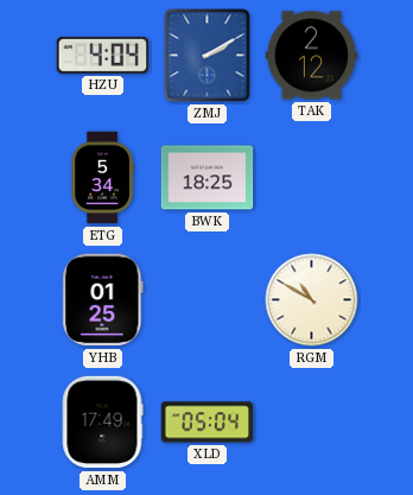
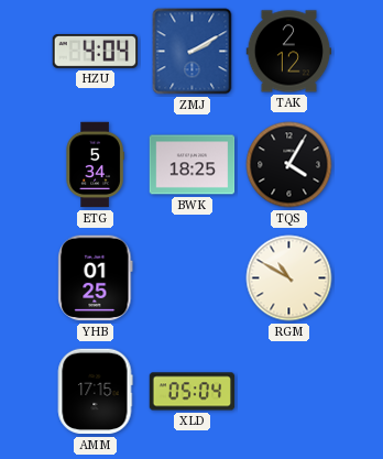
TQS: none -> 4:05
AMM: 17:49 -> 17:15
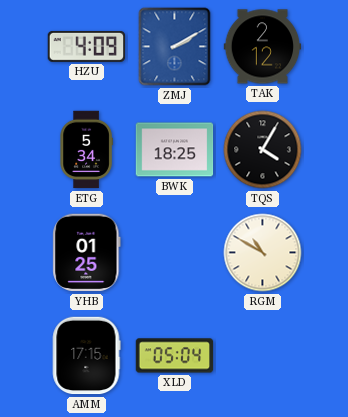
HZU: 4:04 -> 4:09
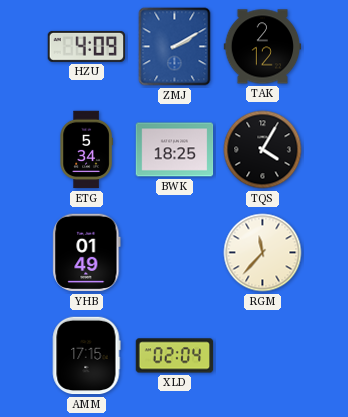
YHB: 01:25 -> 01:49
RGM: 10:50 -> 11:37
XLD: 05:04 -> 02:04
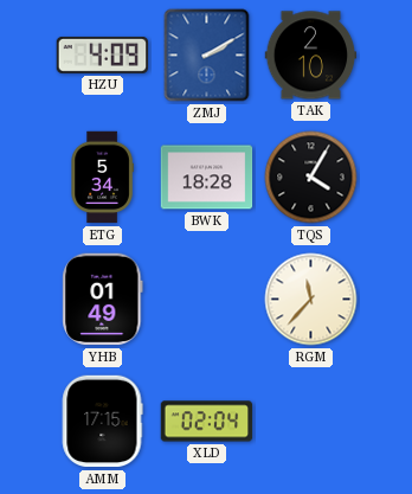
TAK: 2:12 -> 2:10
BWK: 18:25 -> 18:28
